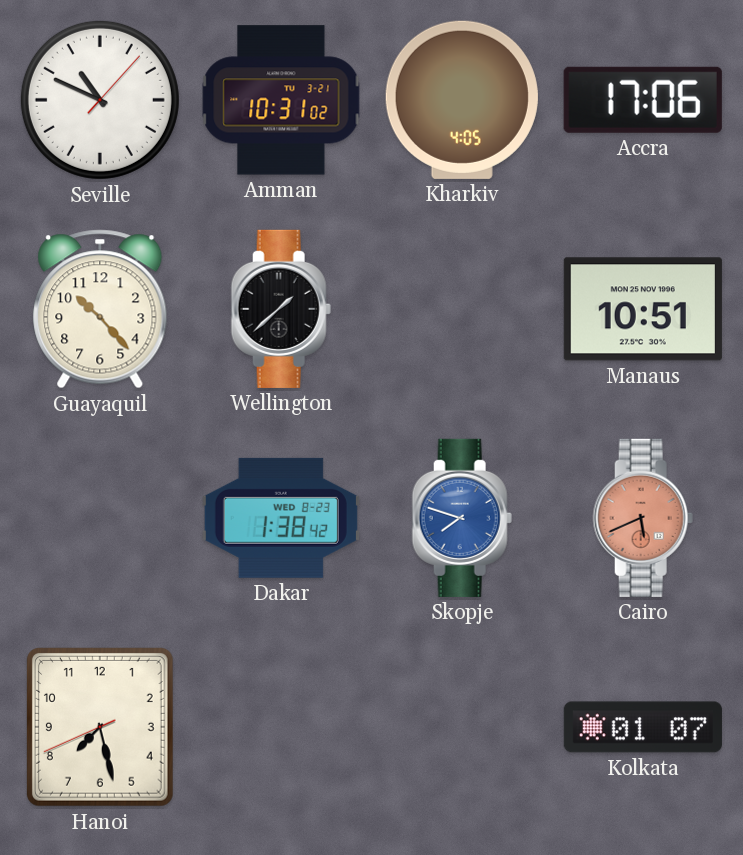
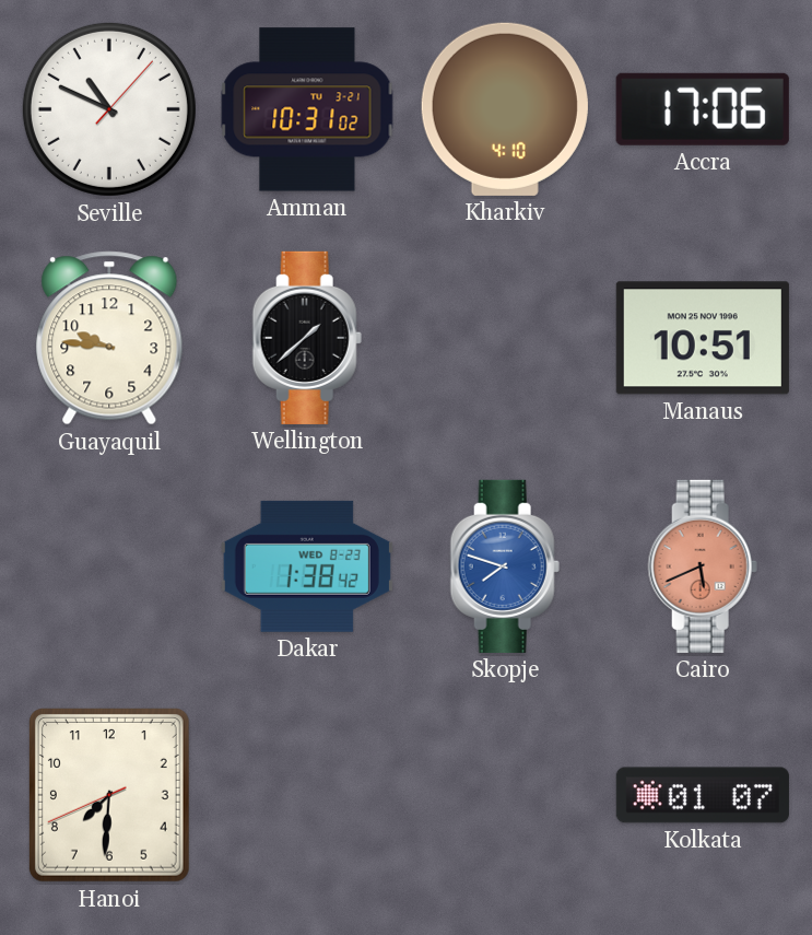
Kharkiv: 4:05 -> 4:10
Guayaquil: 10:23 -> 9:46
Hanoi: 7:27 -> 7:30
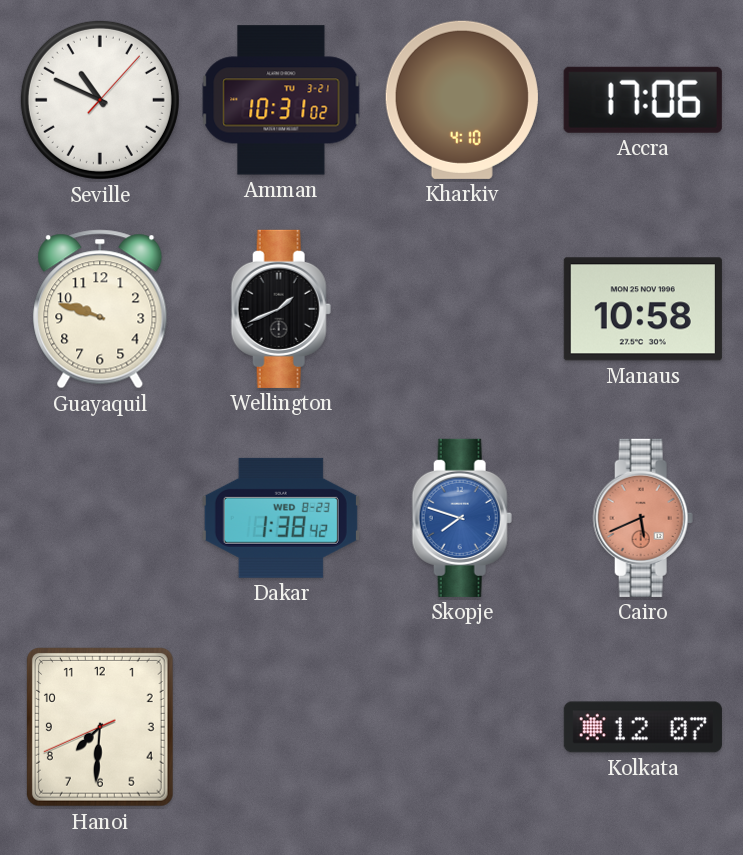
Guayaquil: 9:46 -> 9:48
Wellington: 1:38 -> 1:41
Manaus: 10:51 -> 10:58
Kolkata: 01:07 -> 12:07
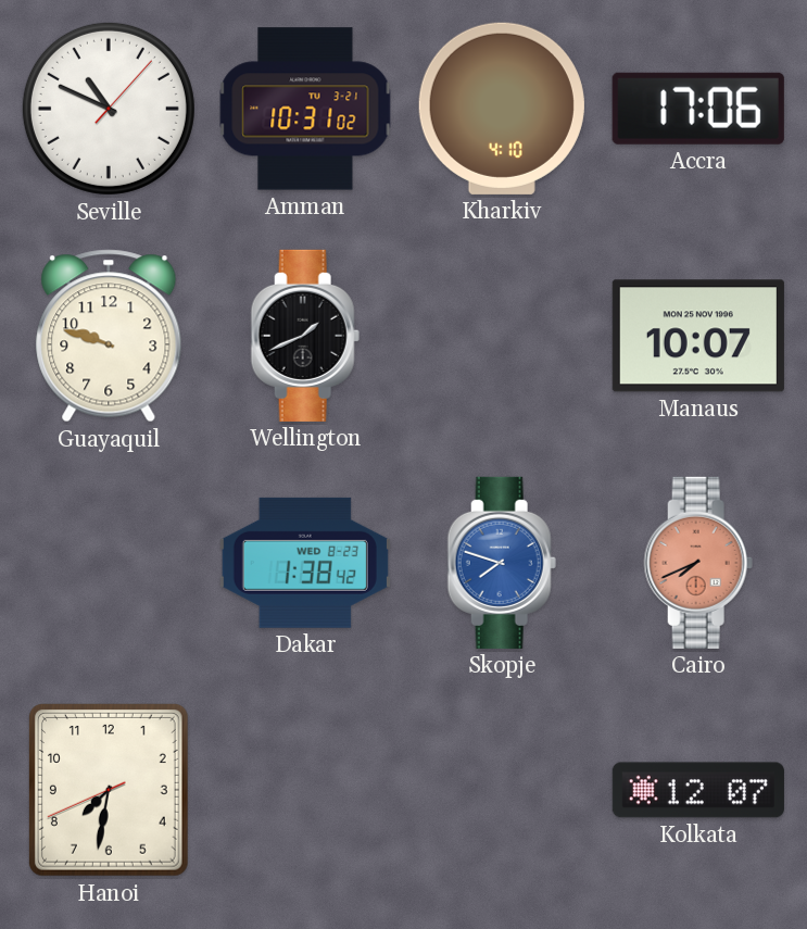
Manaus: 10:58 -> 10:07
Cairo: 5:41 -> 7:41
Hanoi: 7:30 -> 7:31
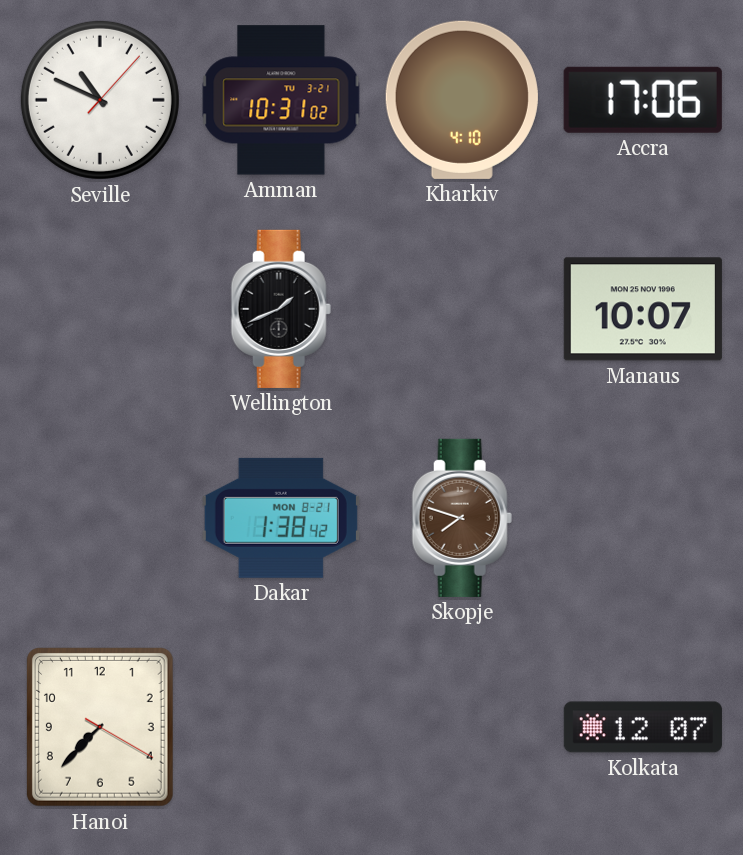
Guayaquil: 9:48 -> none
Dakar date: WED 8-23 -> MON 8-21
Skopje dial: blue -> brown
Cairo: 7:41 -> none
Hanoi: 7:31 -> 7:37
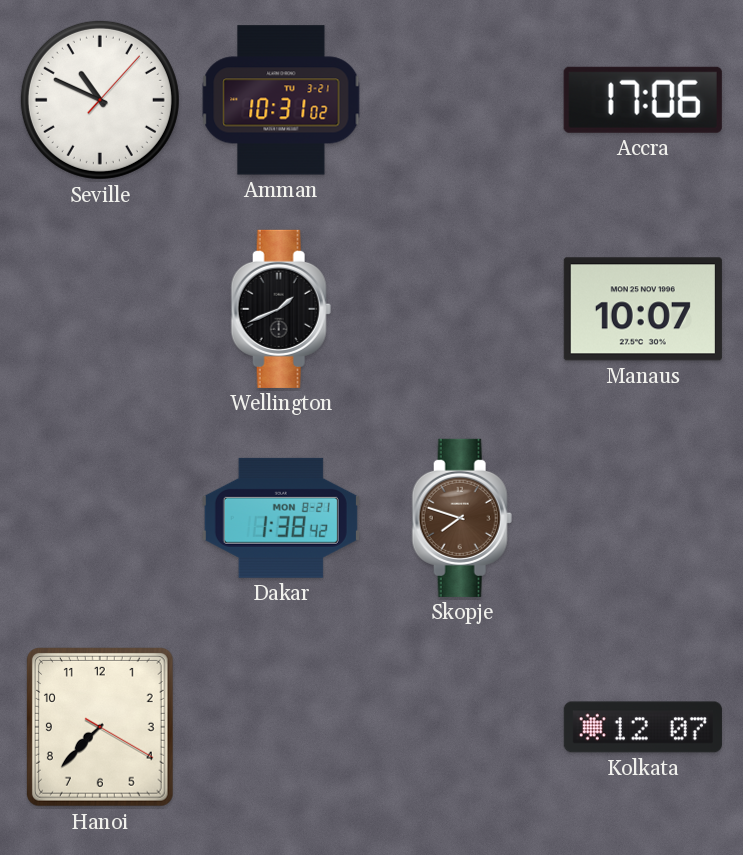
Kharkiv: 4:10 -> none
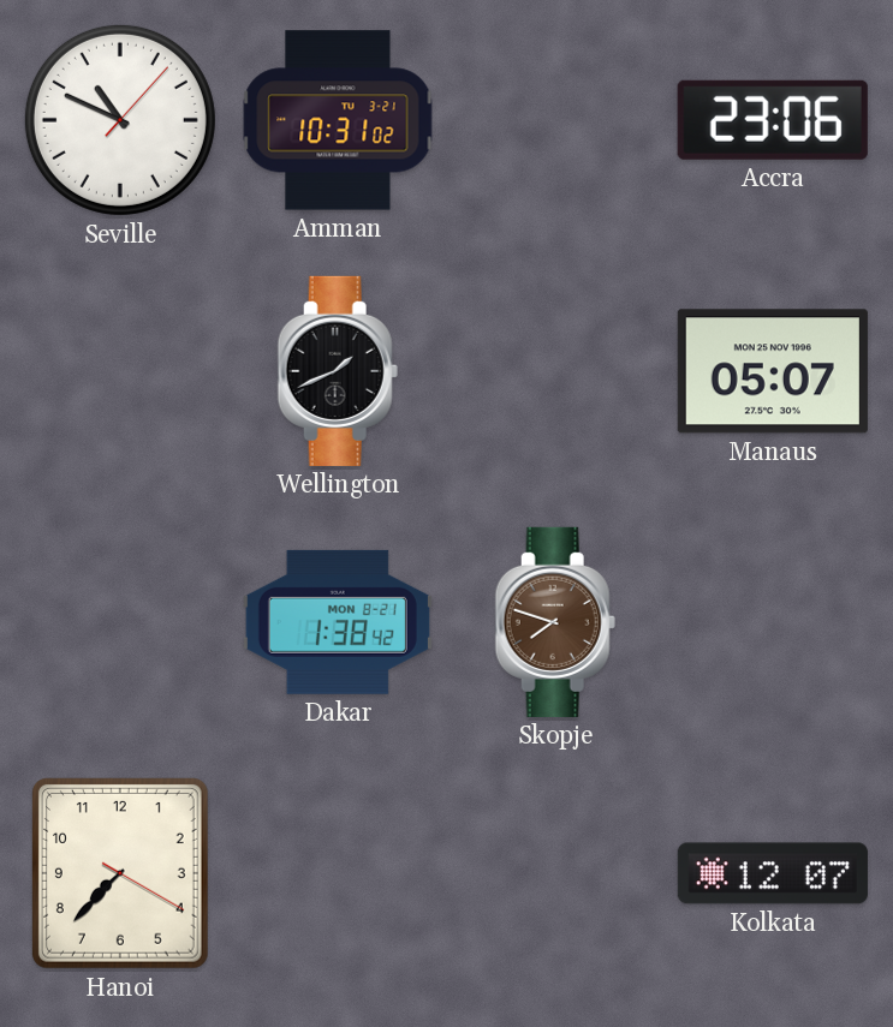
Accra: 17:06 -> 23:06
Manaus: 10:07 -> 05:07
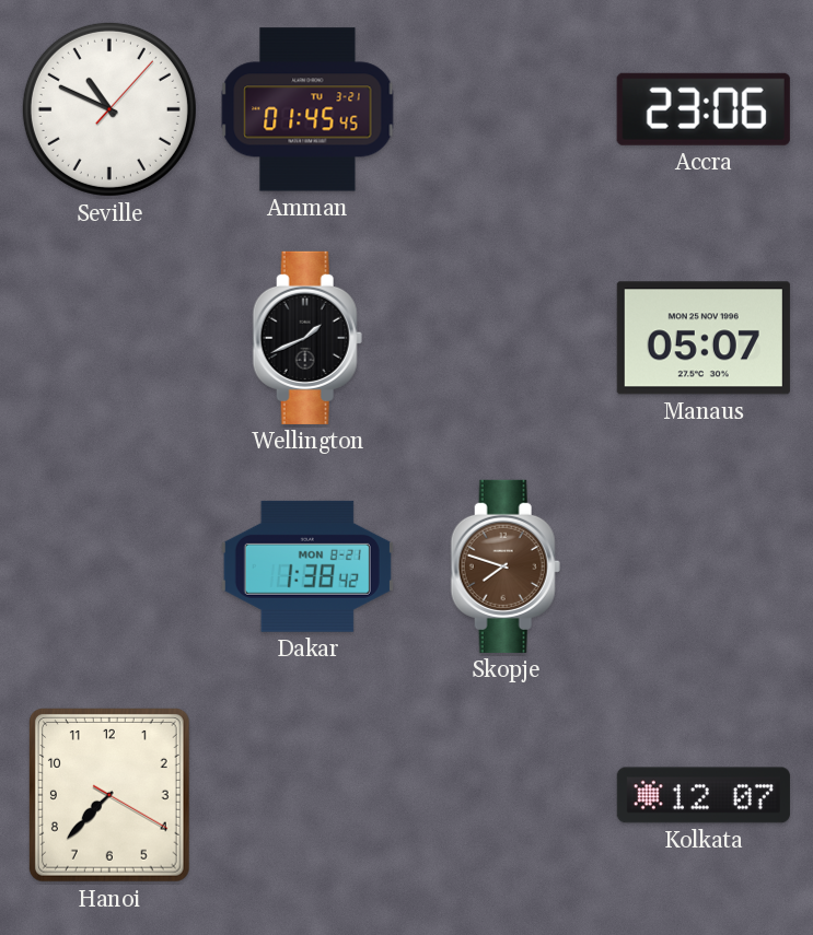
Amman: 10:31 -> 01:45
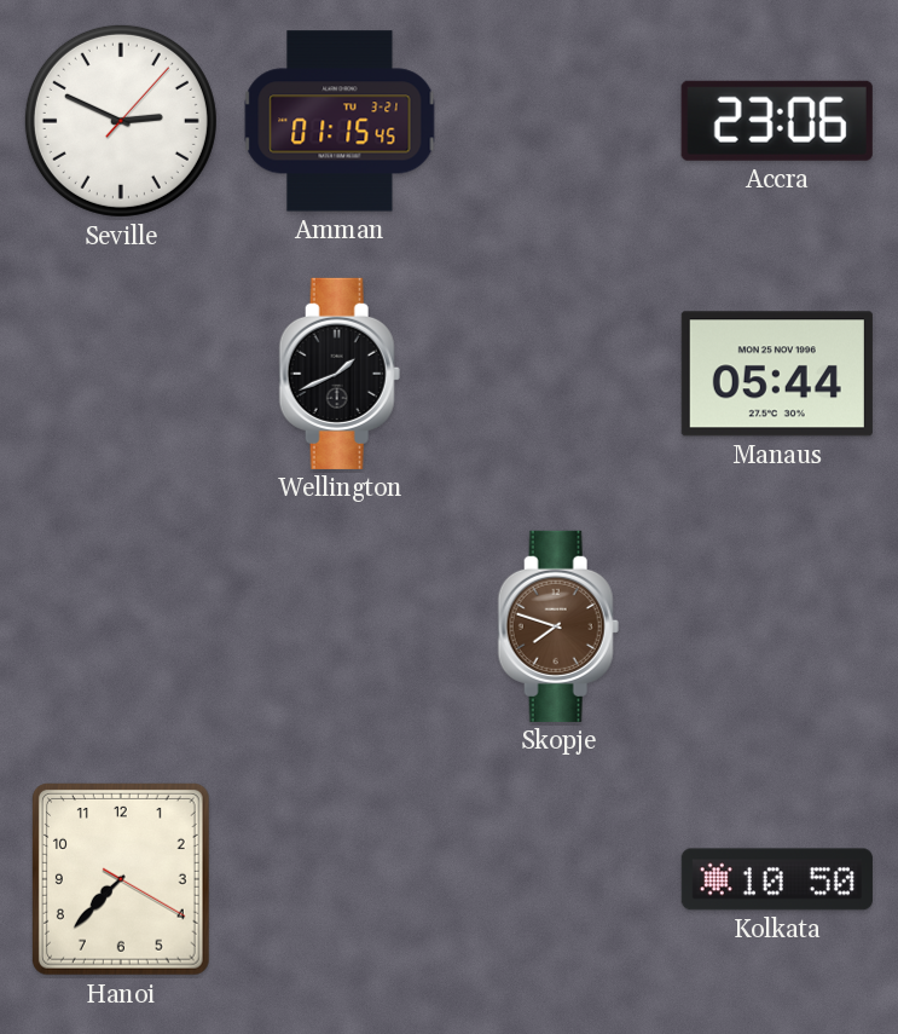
Seville: 10:49 -> 2:49
Amman: 01:45 -> 01:15
Manaus: 05:07 -> 05:44
Dakar: 1:38 -> none
Kolkata: 12:07 -> 10:50
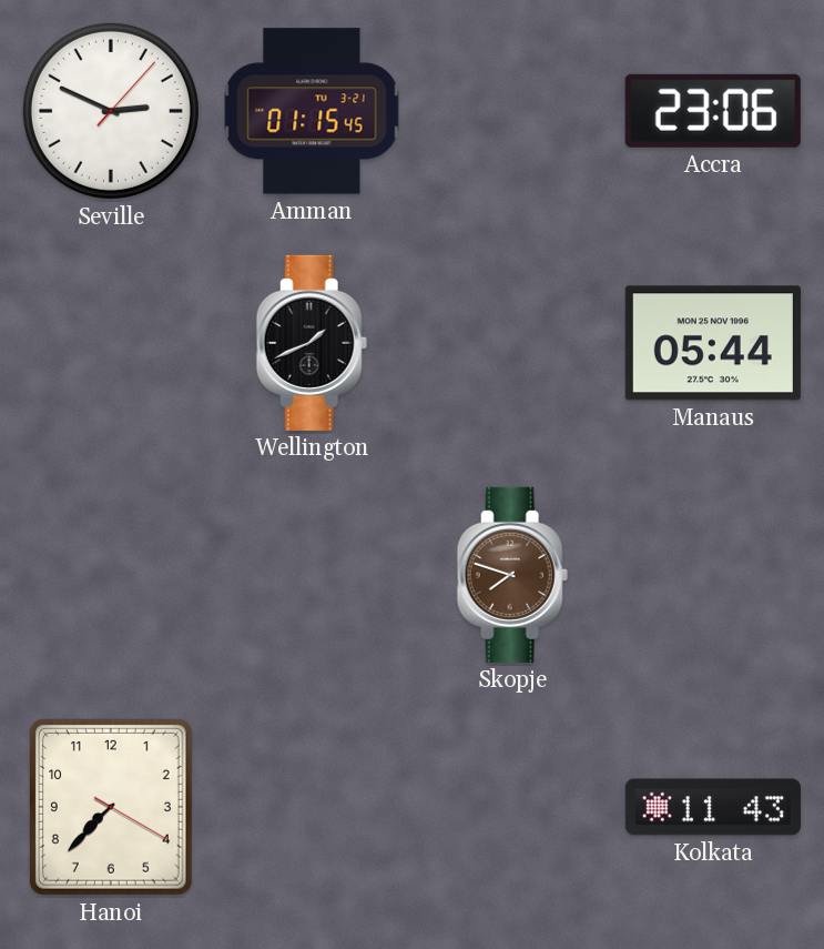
Kolkata: 10:50 -> 11:43
